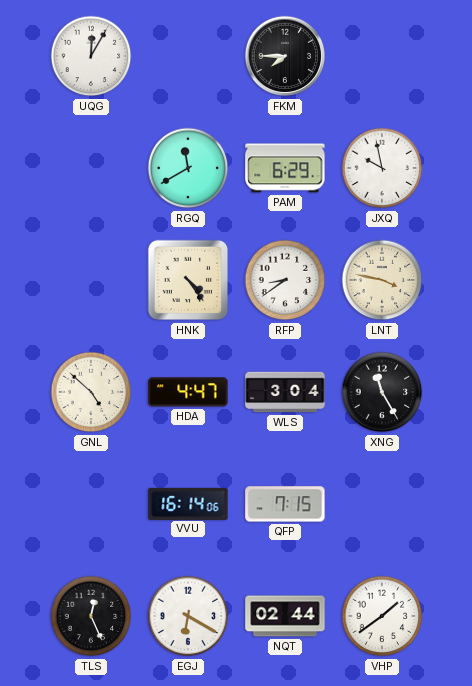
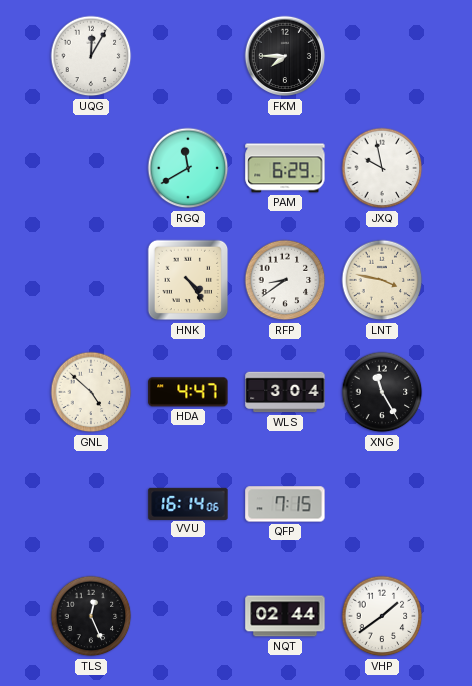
EGJ: 6:20 -> none
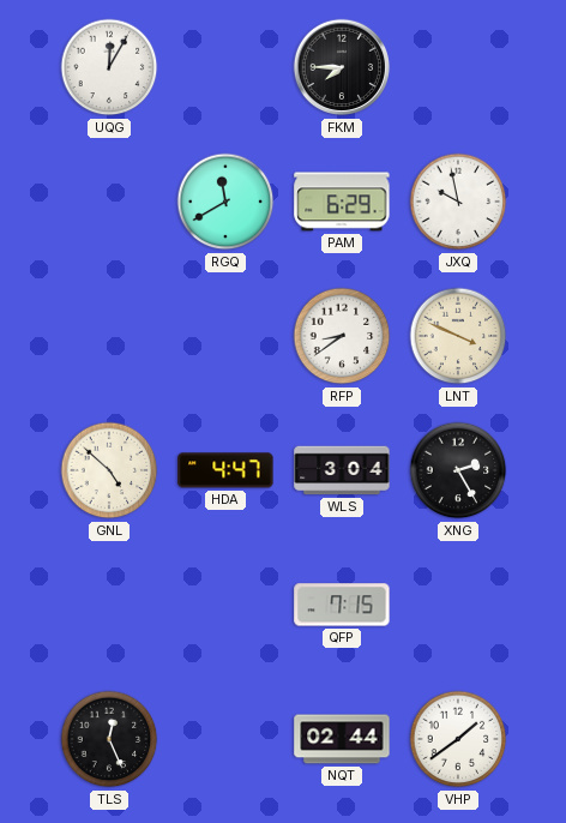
HNK: 4:24 -> none
LNT: 3:47 -> 3:49
XNG: 11:25 -> 2:25
VVU: 16:14 -> none
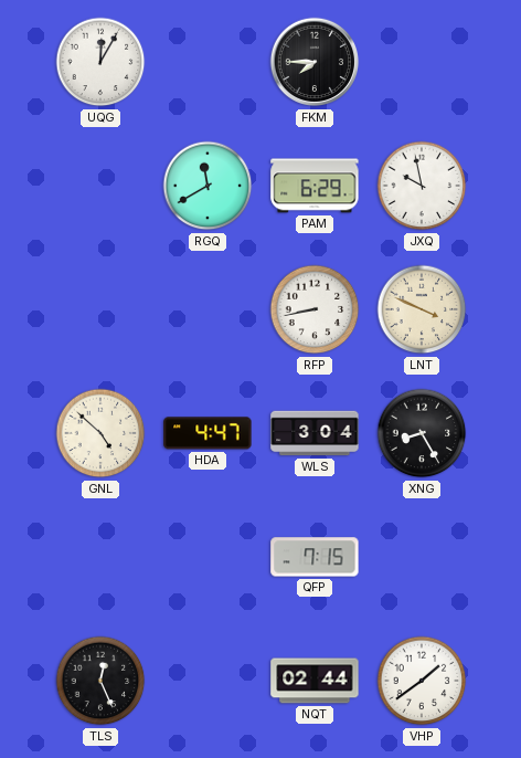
RFP: 8:39 -> 8:43
XNG: 2:25 -> 8:25
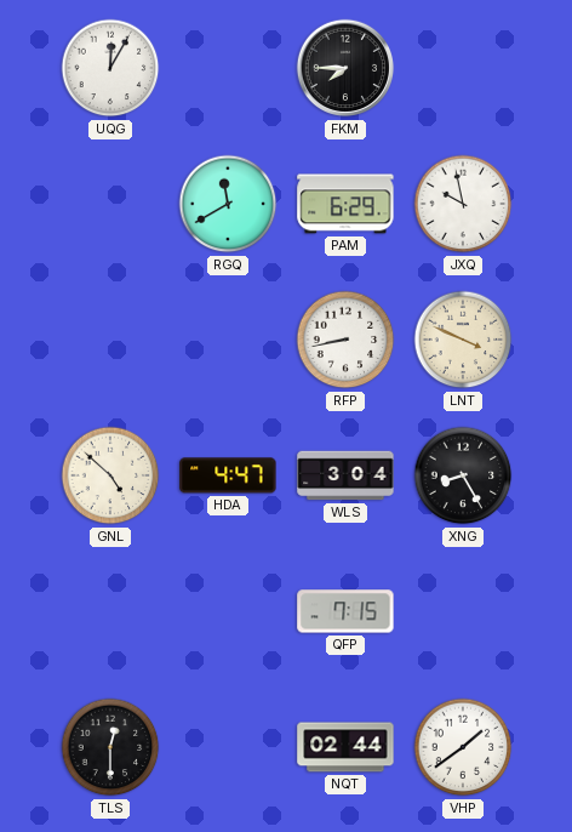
TLS: 12:26 -> 12:30
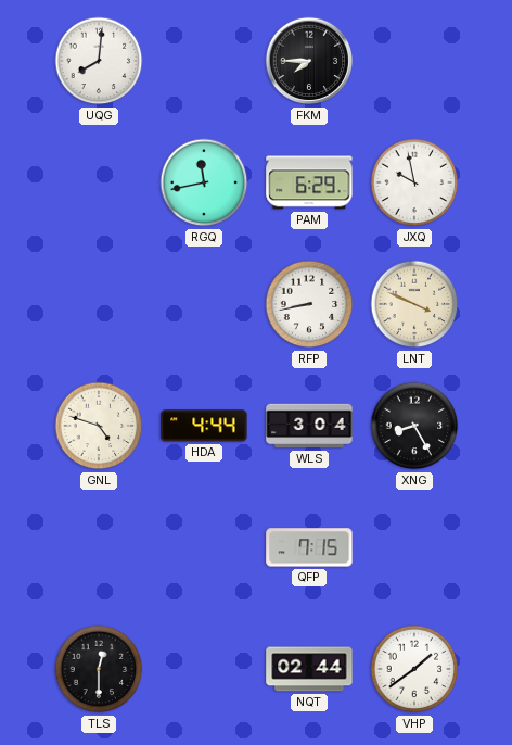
UQG: 12:05 -> 8:01
RGQ: 11:40 -> 11:43
GNL: 4:52 -> 4:48
HDA: 4:47 -> 4:44
